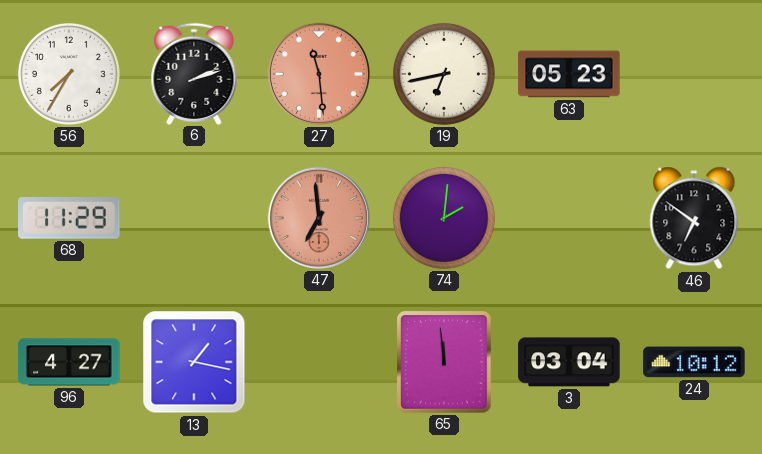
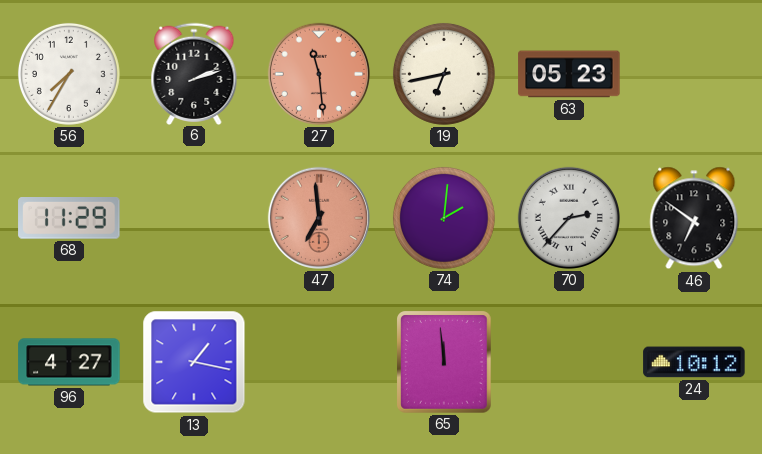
70: none -> 2:37
3: 03:04 -> none
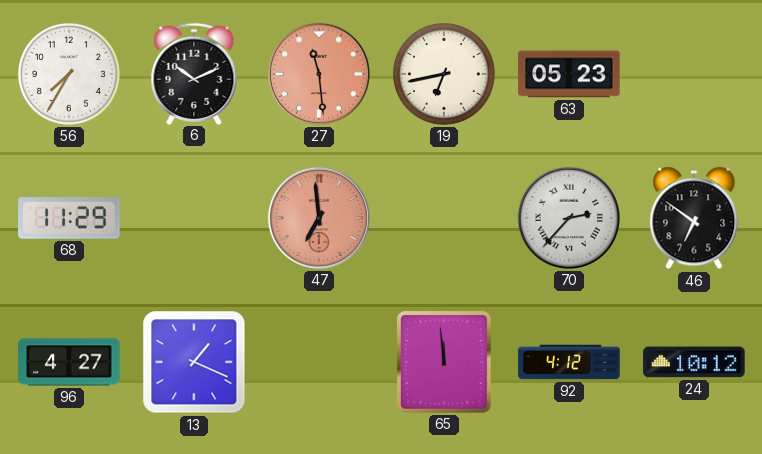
6: 2:12 -> 10:11
74: 2:01 -> none
13: 1:17 -> 1:19
92: none -> 4:12
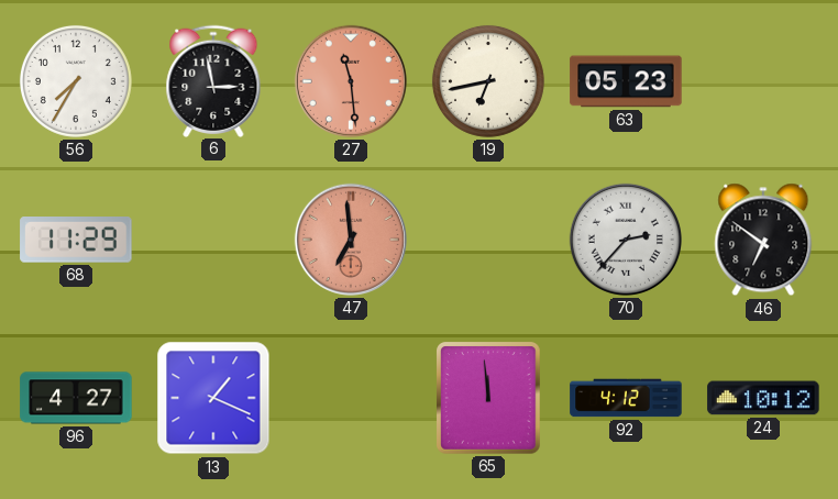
6: 10:11 -> 2:58
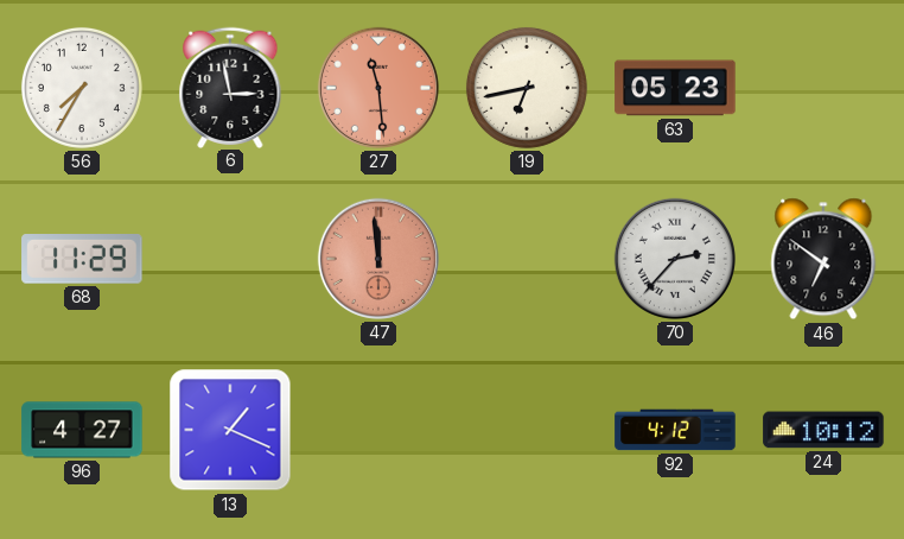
47: 6:59 -> 11:59
65: 11:59 -> none
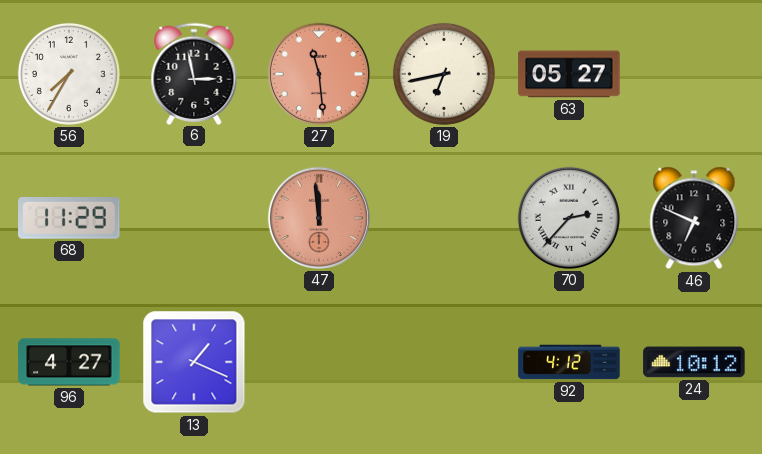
63: 05:23 -> 05:27
46: 6:51 -> 6:49
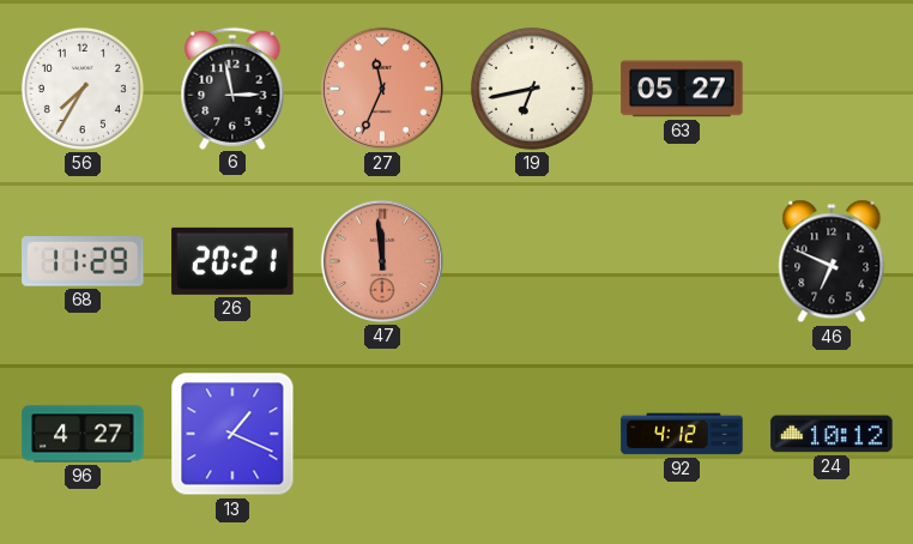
27: 11:29 -> 11:34
26: none -> 20:21
70: 2:37 -> none
